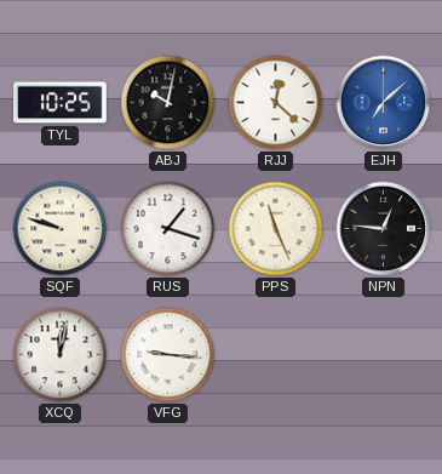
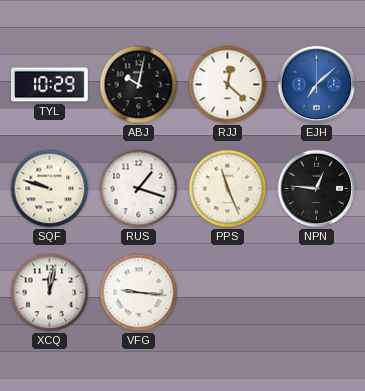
TYL: 10:25 -> 10:29
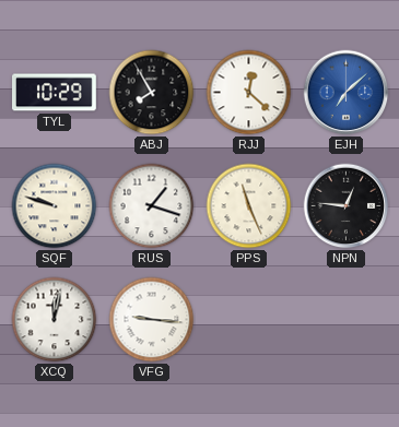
ABJ: 10:02 -> 7:55
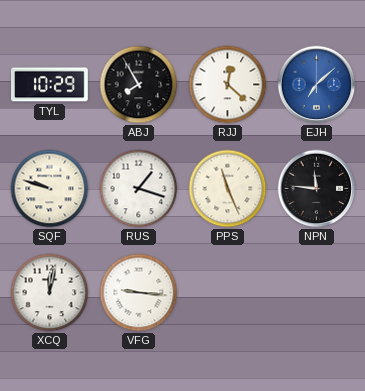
NPN: 12:46 -> 11:46
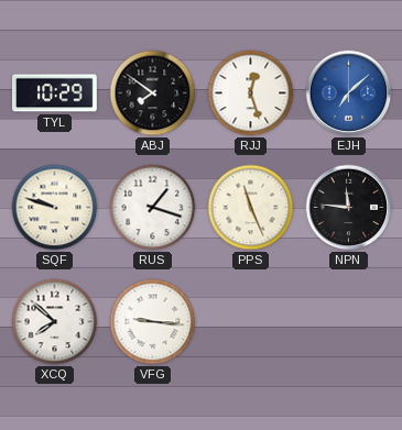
ABJ: 7:55 -> 7:51
RJJ: 12:22 -> 12:27
XCQ: 12:02 -> 7:52
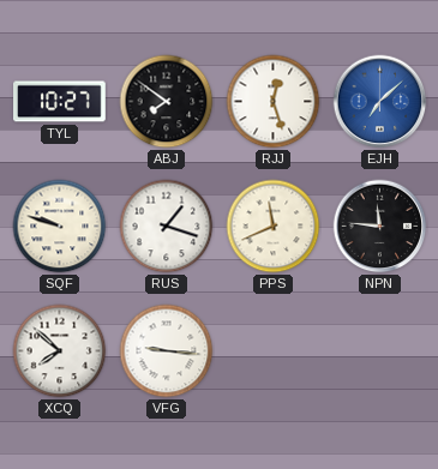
TYL: 10:29 -> 10:27
PPS: 11:26 -> 11:41
